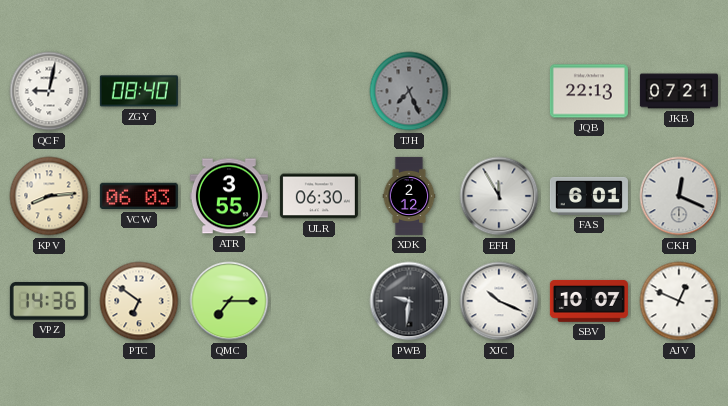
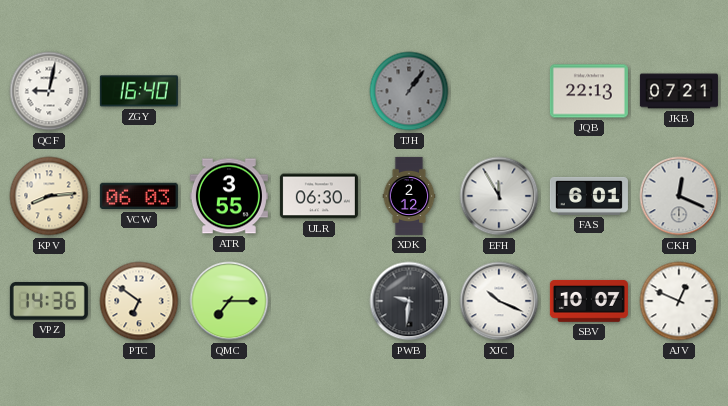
ZGY: 08:40 -> 16:40
TJH: 7:26 -> 1:06
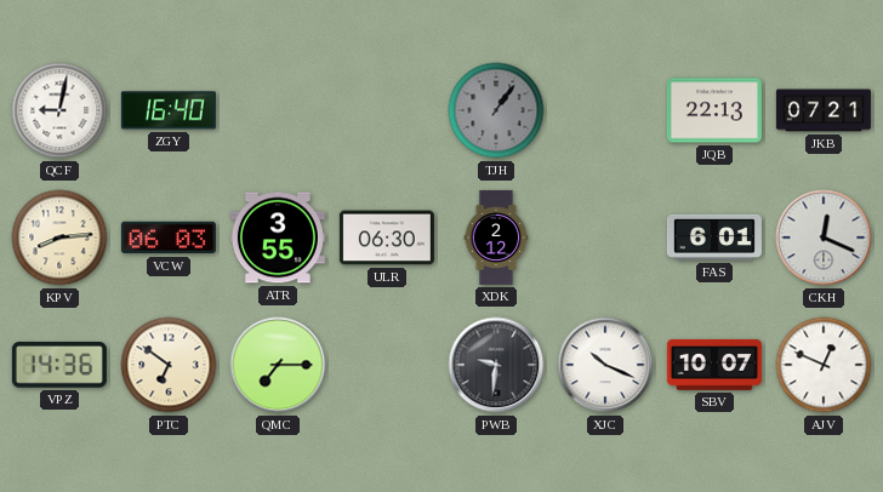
EFH: 11:55 -> none
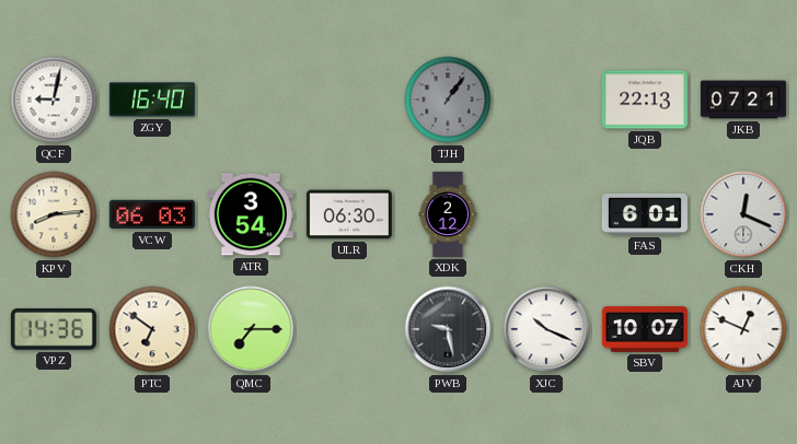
ATR: 3:55 -> 3:54
PWB: 9:31 -> 9:28
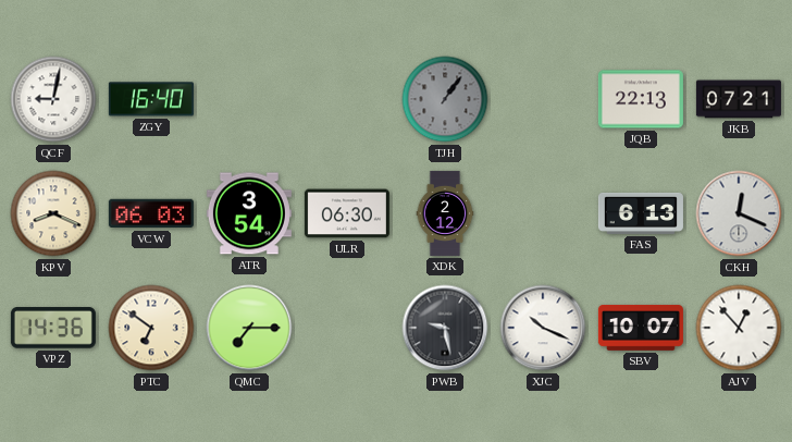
KPV: 8:14 -> 8:19
FAS: 6:01 -> 6:13
AJV: 12:49 -> 12:53
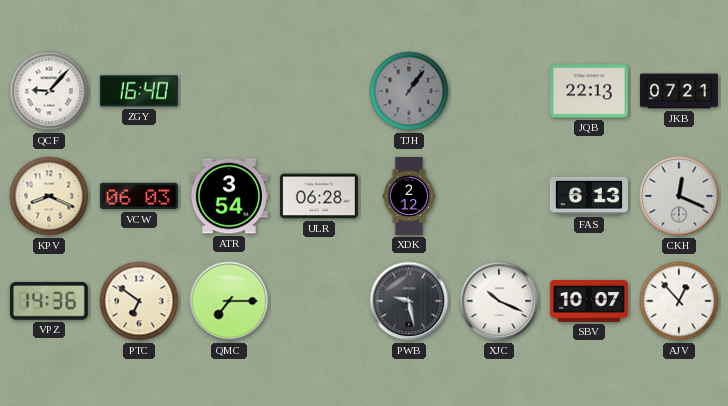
QCF: 9:02 -> 9:07
ULR: 06:30 -> 06:28
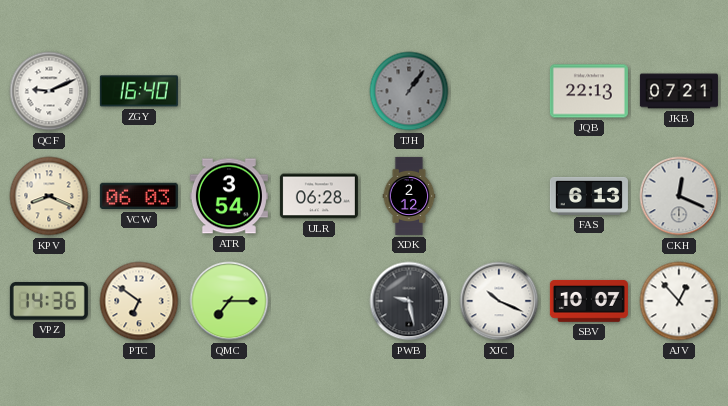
QCF: 9:07 -> 9:11
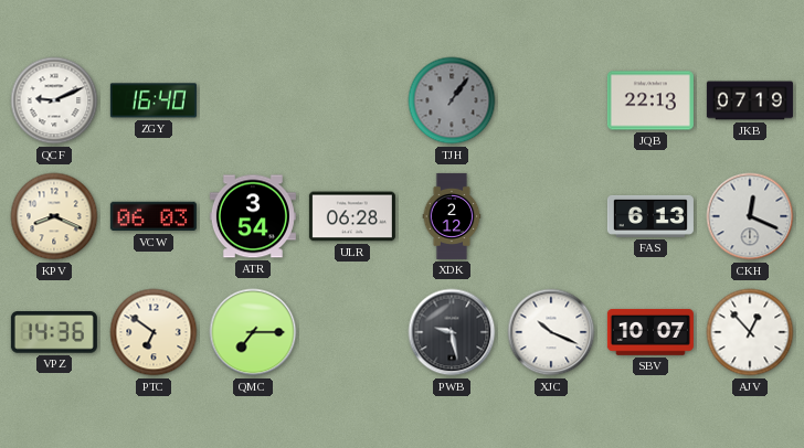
JKB: 07:21 -> 07:19
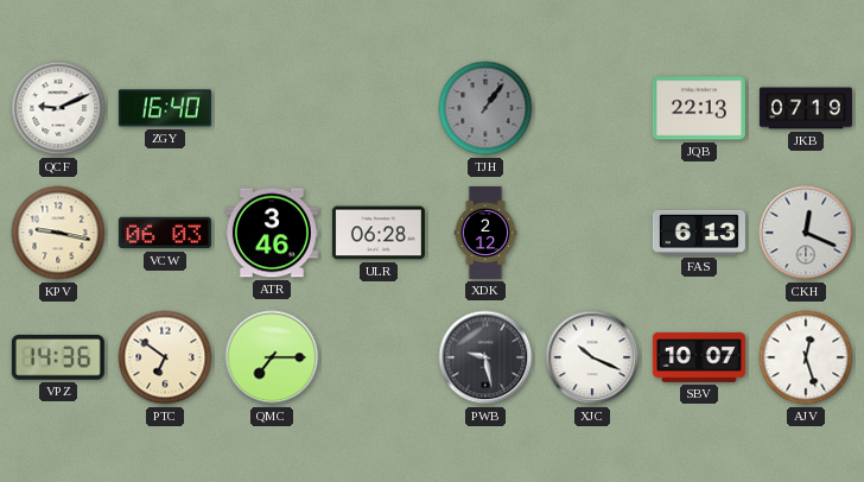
KPV: 8:19 -> 9:17
ATR: 3:54 -> 3:46
AJV: 12:53 -> 12:27
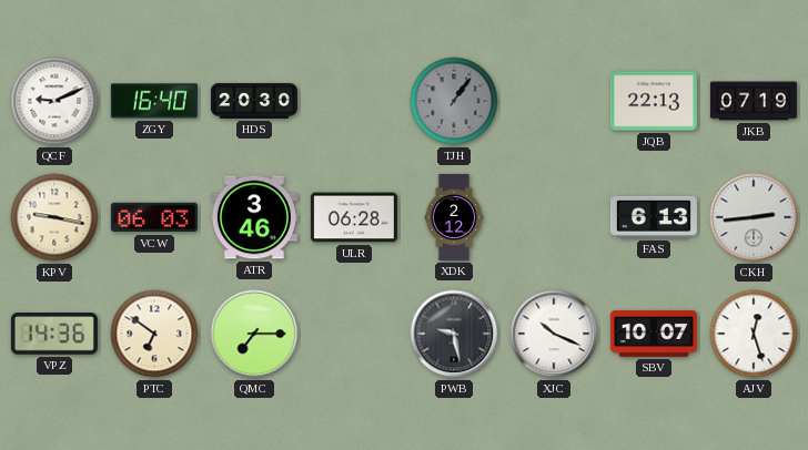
HDS: none -> 20:30
CKH: 12:19 -> 2:44
